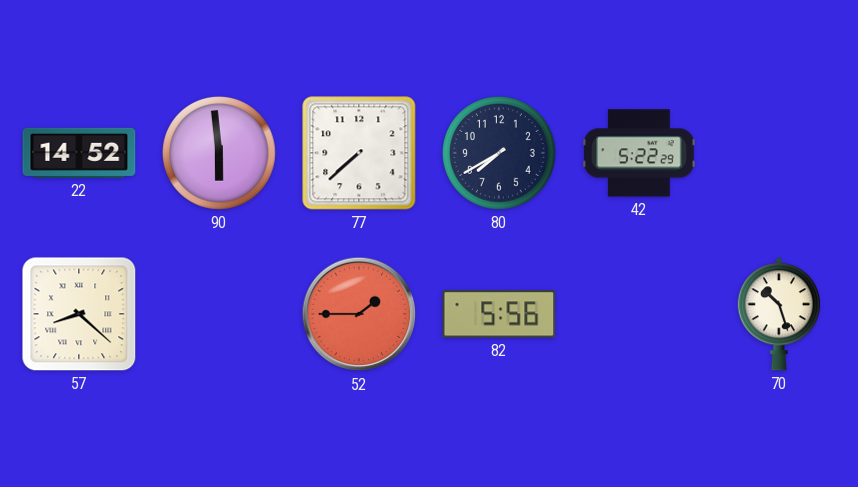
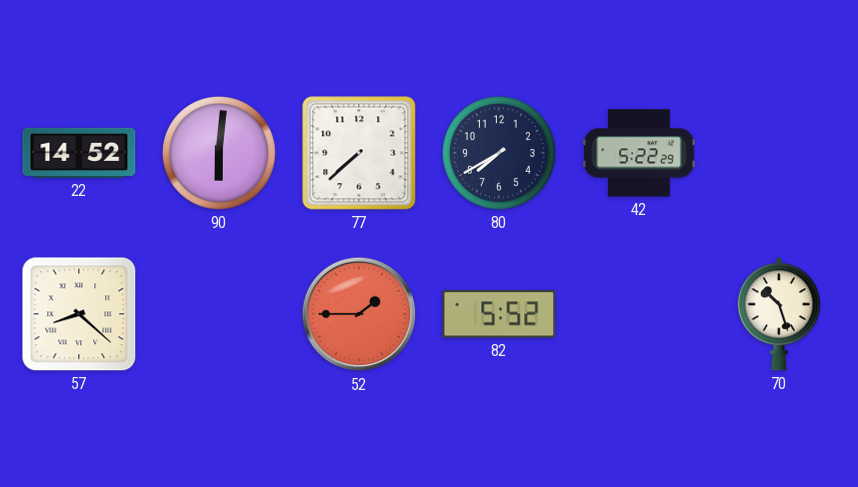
90: 5:59 -> 6:01
82: 5:56 -> 5:52
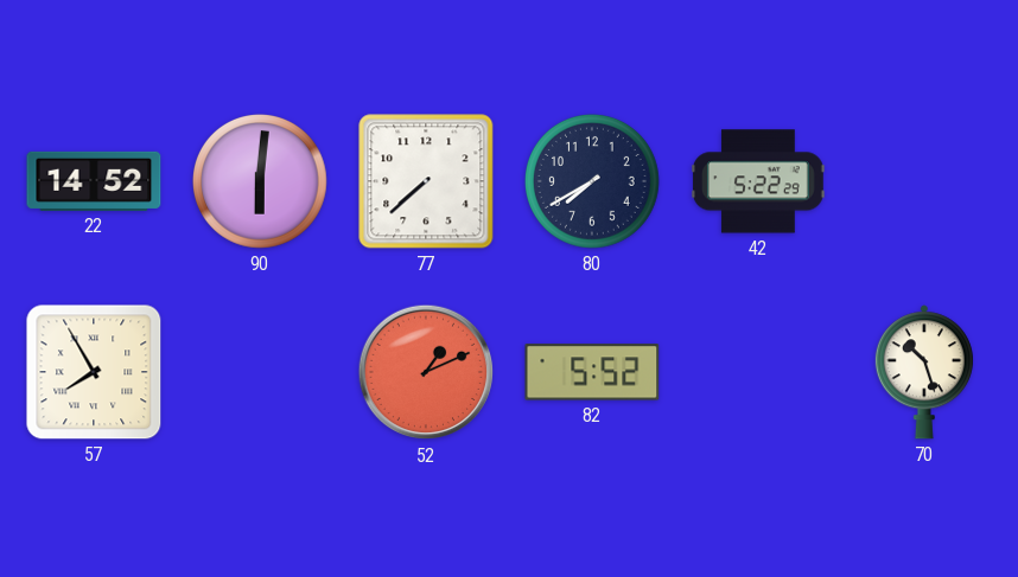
57: 8:22 -> 7:55
52: 1:45 -> 1:11
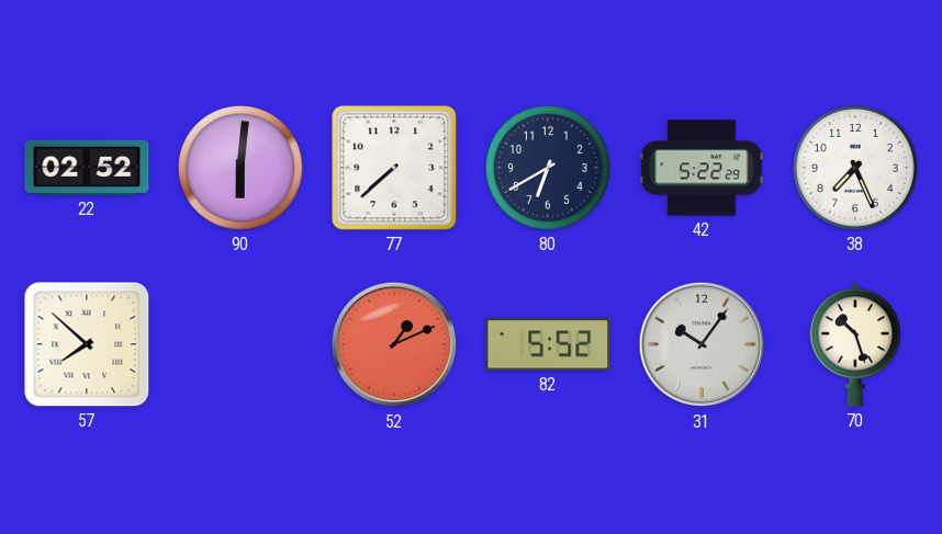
22: 14:52 -> 02:52
80: 7:40 -> 6:40
38: none -> 7:26
57: 7:55 -> 7:52
31: none -> 10:06
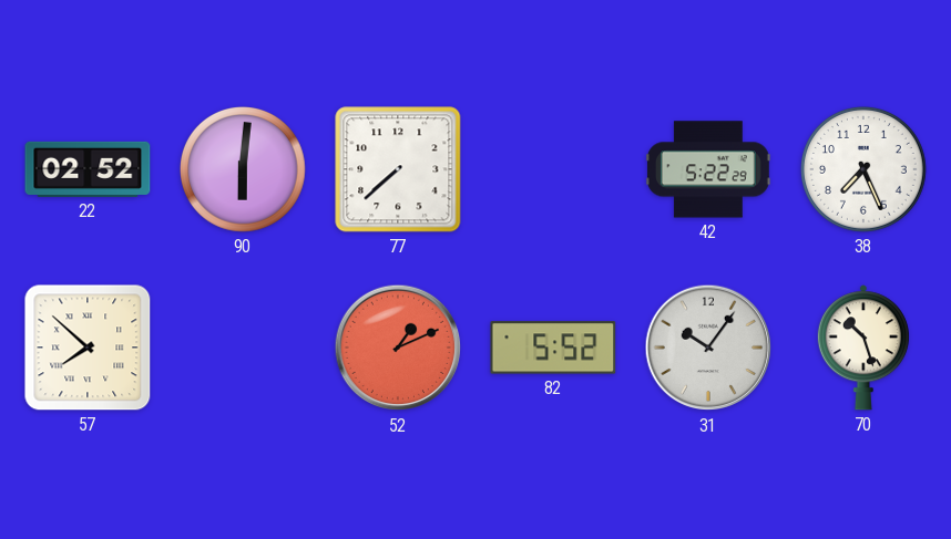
80: 6:40 -> none
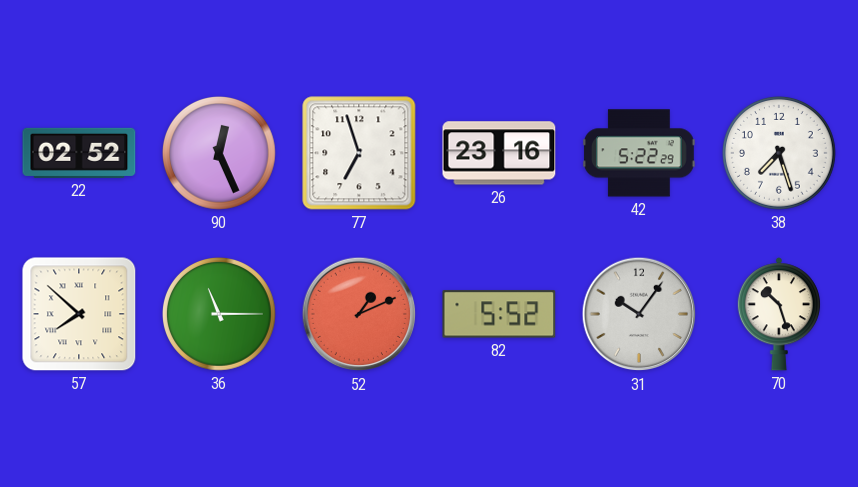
90: 6:01 -> 12:26
77: 7:38 -> 6:57
26: none -> 23:16
38: 7:26 -> 7:27
36: none -> 11:15
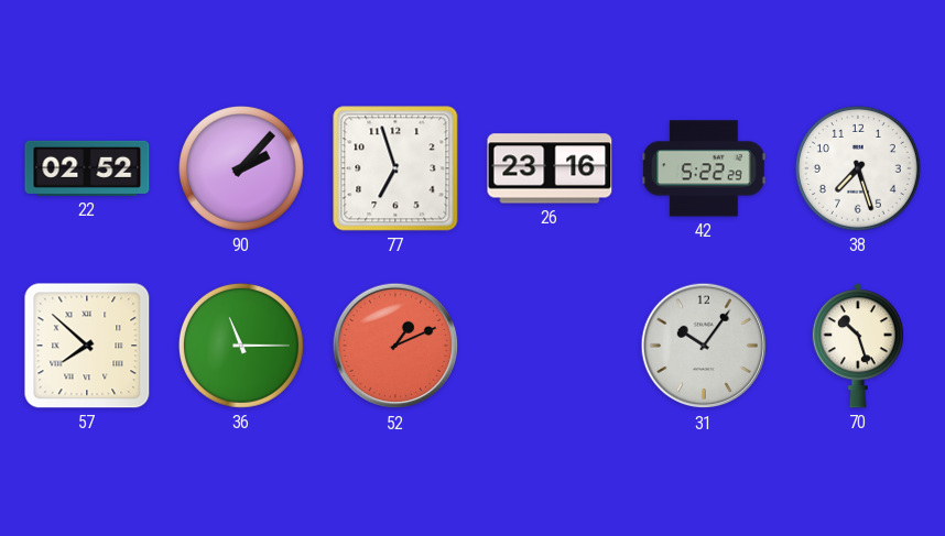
90: 12:26 -> 2:07
82: 5:52 -> none
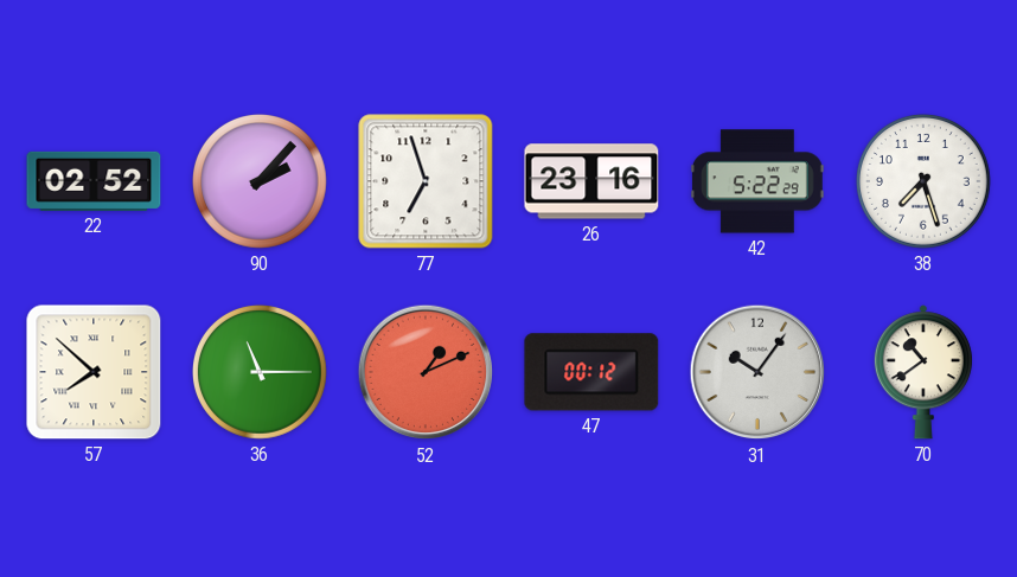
47: none -> 00:12
70: 10:27 -> 10:39
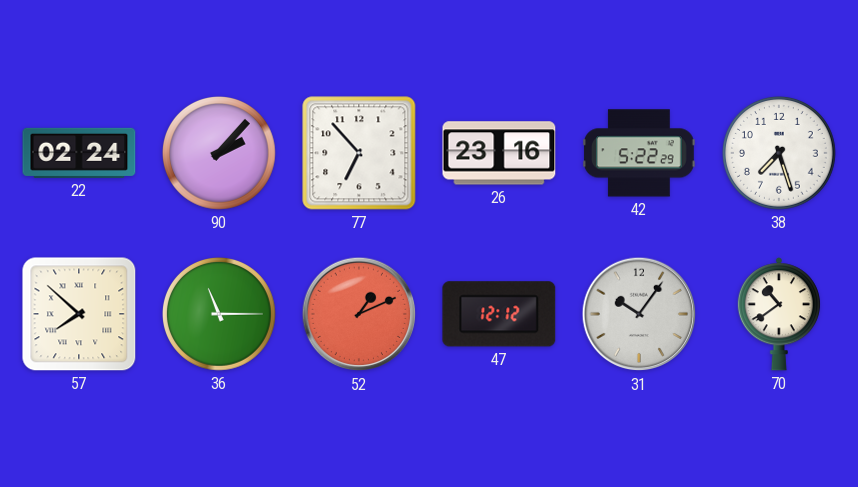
22: 02:52 -> 02:24
77: 6:57 -> 6:53
47: 00:12 -> 12:12
